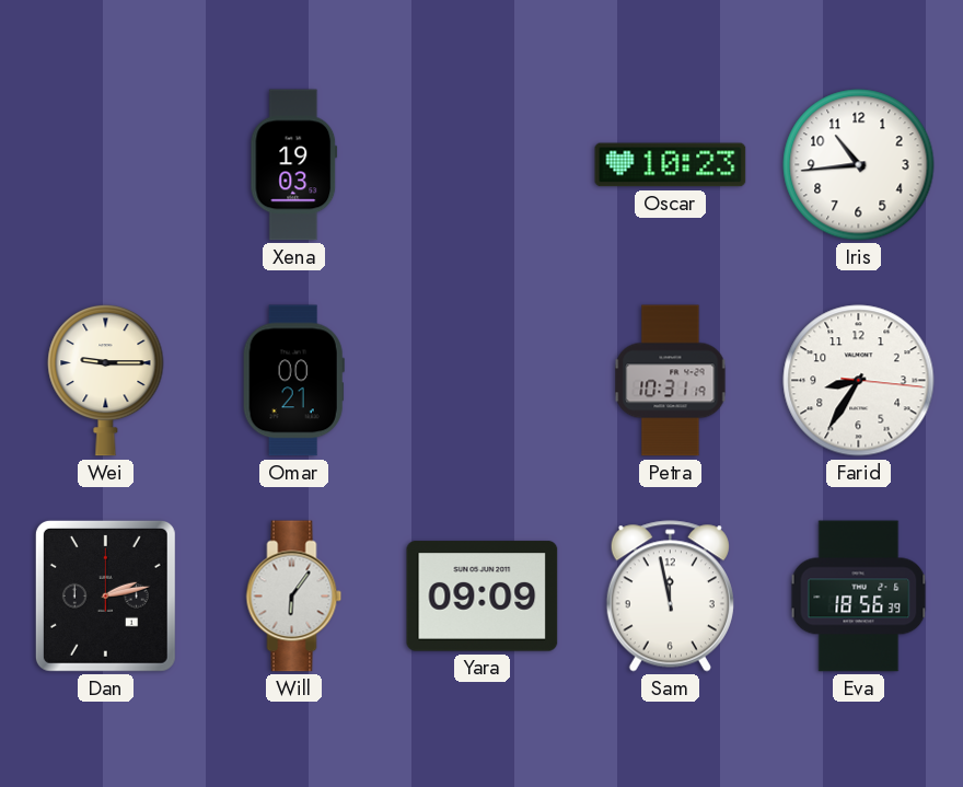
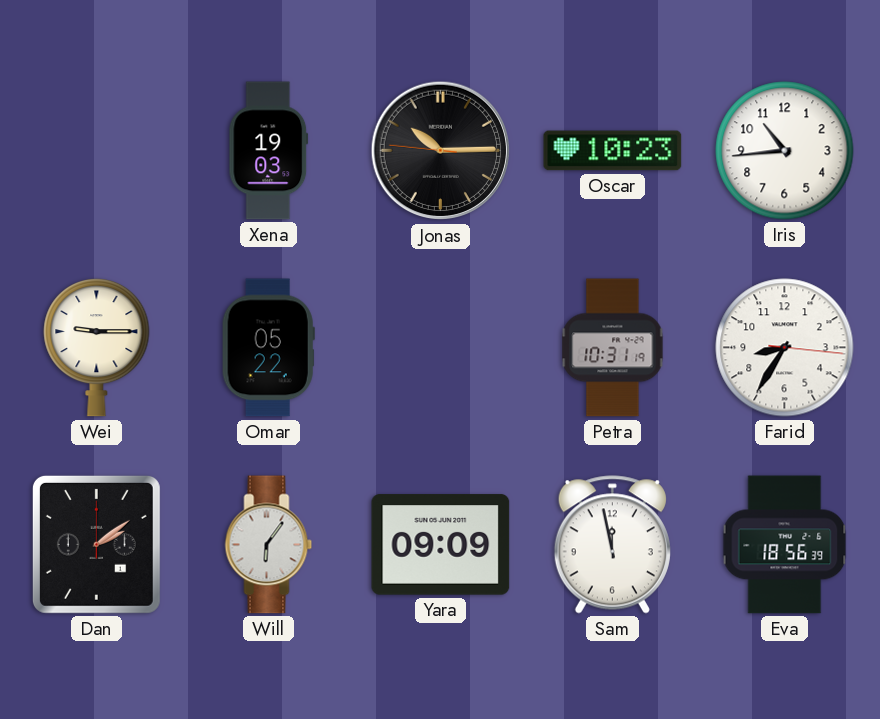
Jonas: none -> 10:14
Omar: 00:21 -> 05:22
Dan: 2:13 -> 2:09
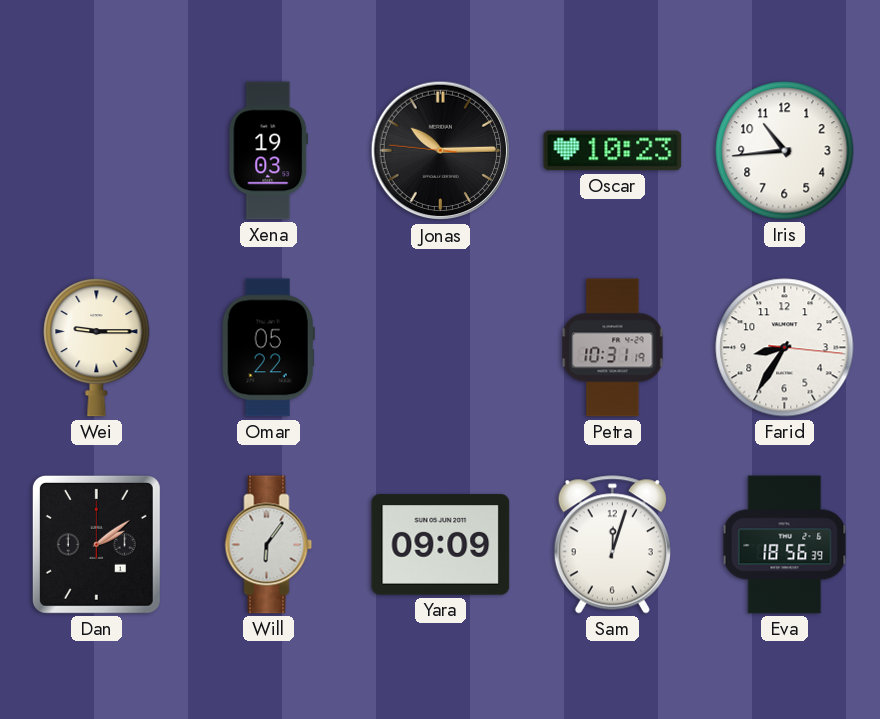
Sam: 11:58 -> 12:03
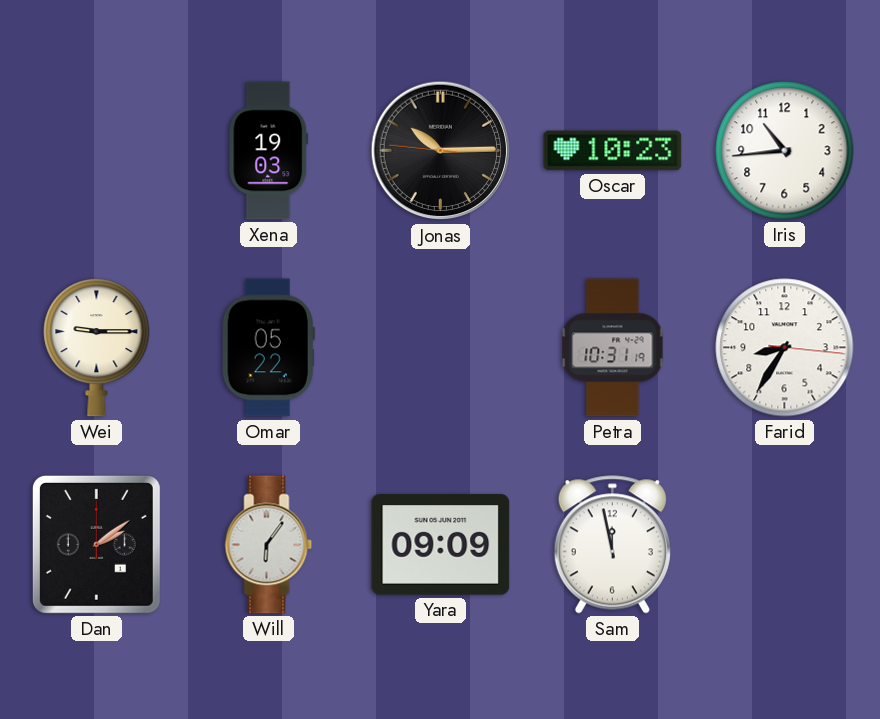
Sam: 12:03 -> 11:58
Eva: 18:56 -> none
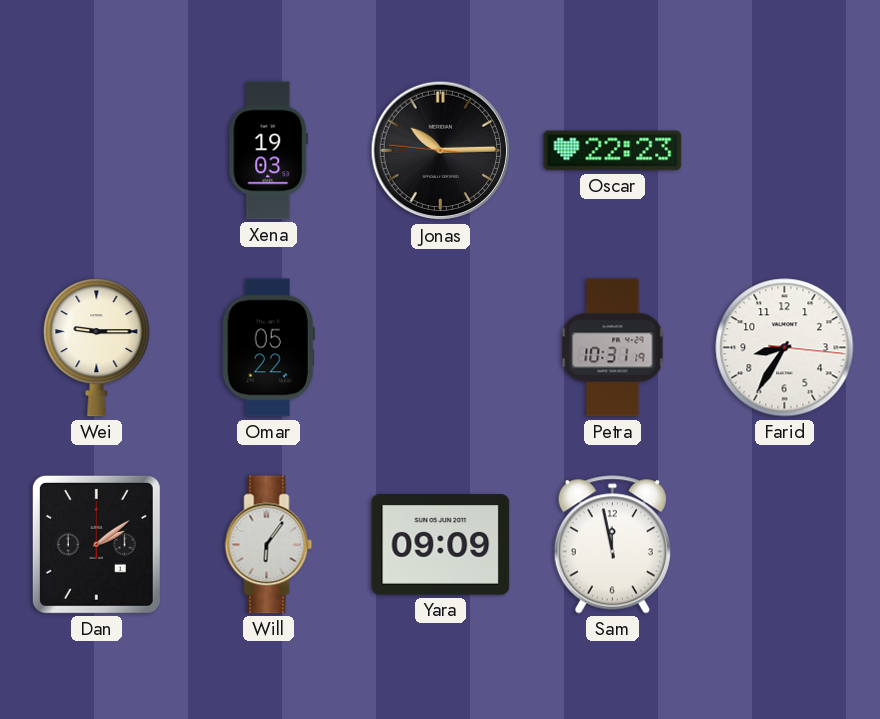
Oscar: 10:23 -> 22:23
Iris: 10:44 -> none
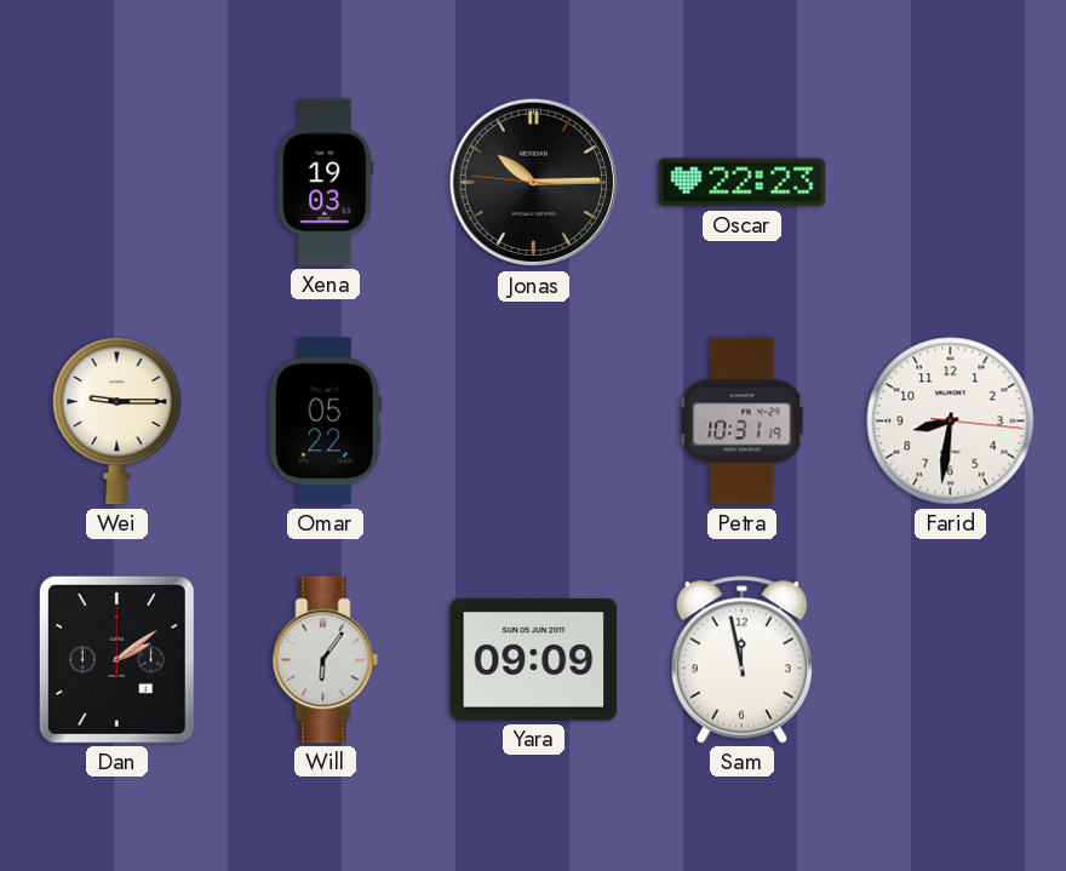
Farid: 8:35 -> 8:31
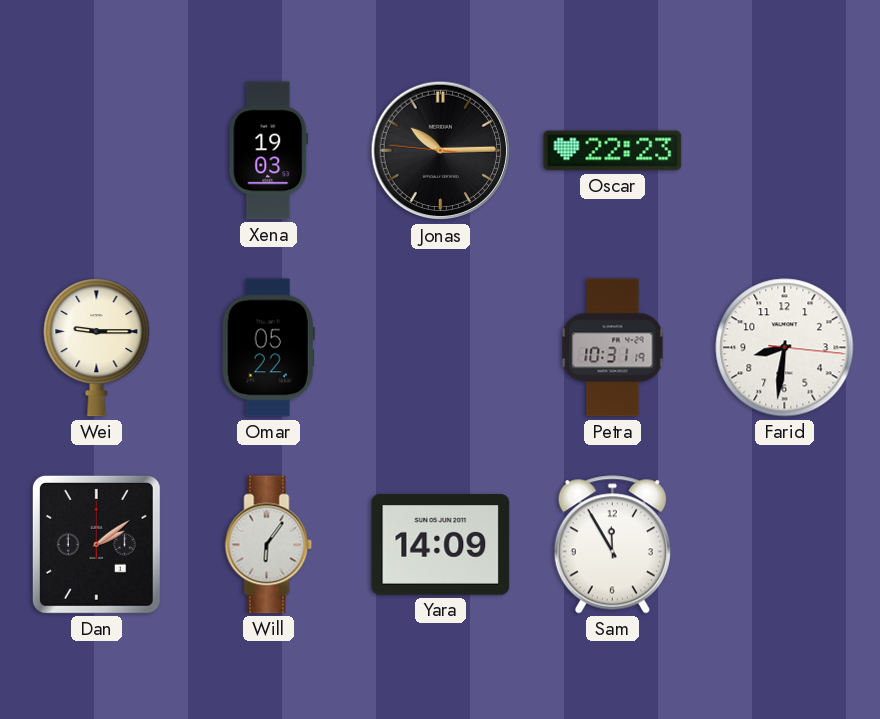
Yara: 09:09 -> 14:09
Sam: 11:58 -> 11:55
